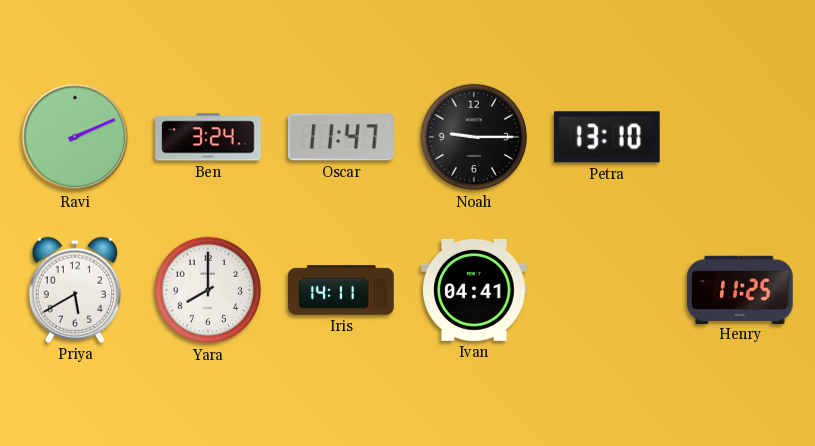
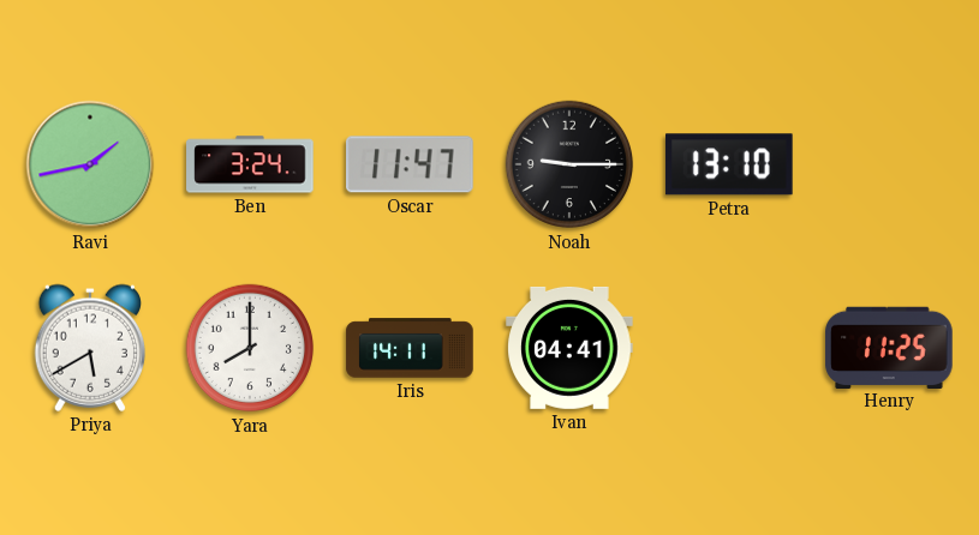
Ravi: 2:11 -> 1:43
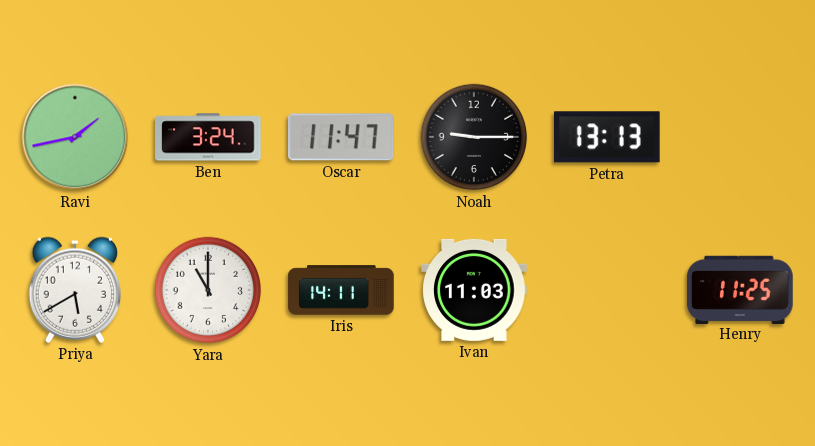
Petra: 13:10 -> 13:13
Yara: 8:00 -> 11:00
Ivan: 04:41 -> 11:03
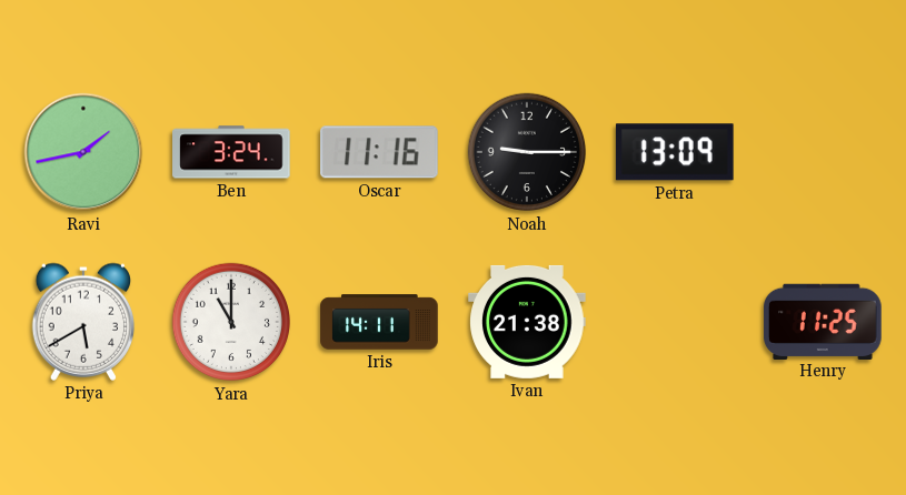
Oscar: 11:47 -> 11:16
Petra: 13:13 -> 13:09
Ivan: 11:03 -> 21:38
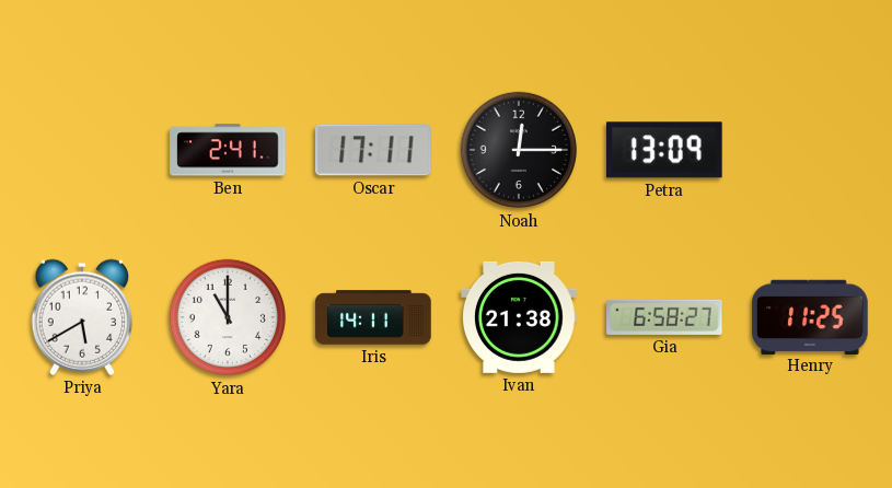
Ravi: 1:43 -> none
Ben: 3:24 -> 2:41
Oscar: 11:16 -> 17:11
Noah: 9:15 -> 12:15
Gia: none -> 6:58
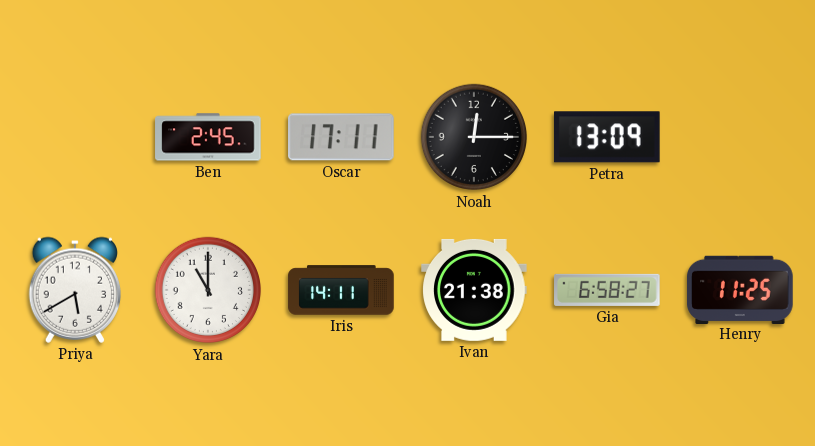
Ben: 2:41 -> 2:45
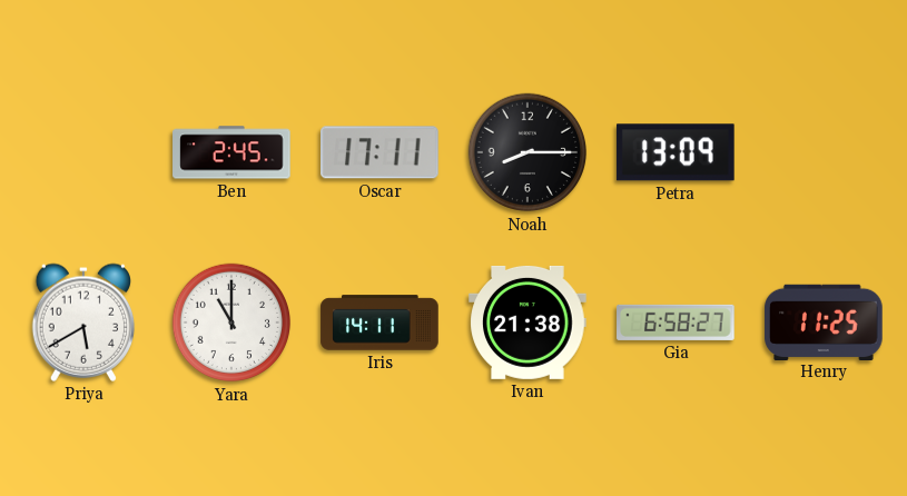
Noah: 12:15 -> 8:15
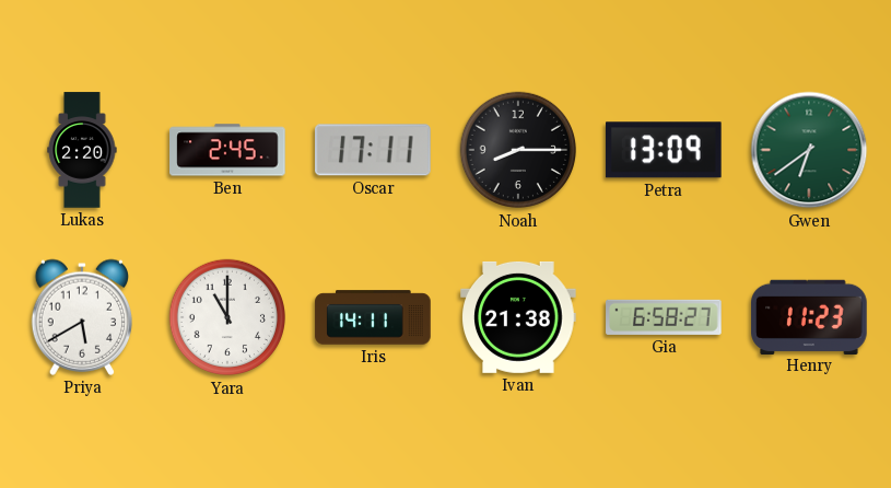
Lukas: none -> 2:20
Gwen: none -> 6:39
Henry: 11:25 -> 11:23
